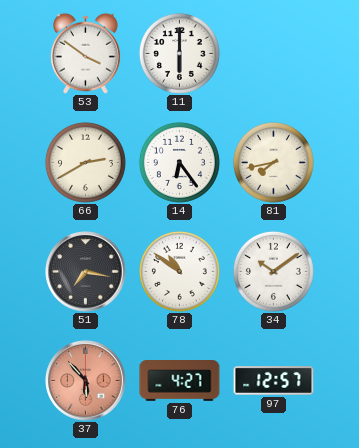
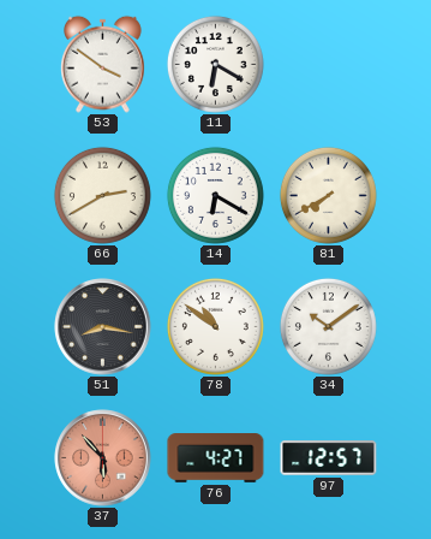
11: 6:00 -> 6:20
14: 6:24 -> 6:20
81: 7:43 -> 7:40
51: 7:17 -> 8:17
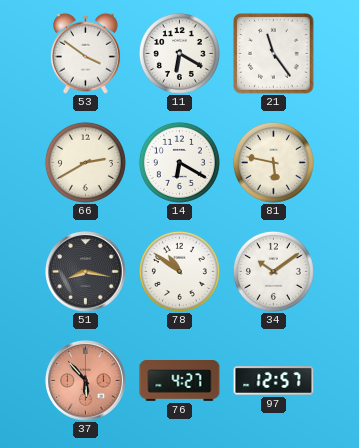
21: none -> 11:24
81: 7:40 -> 5:47
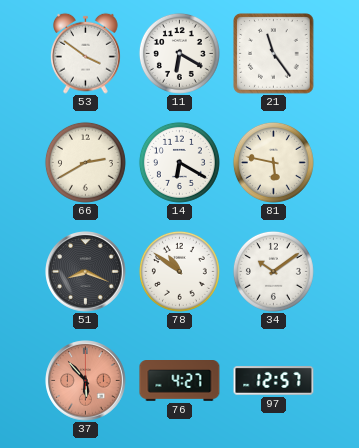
51: 8:17 -> 8:19
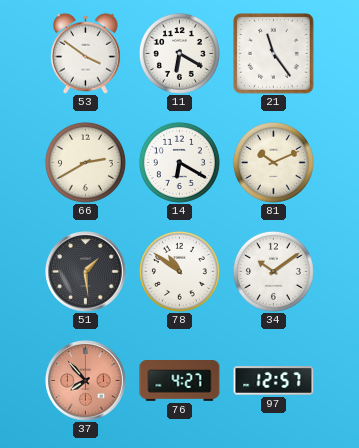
81: 5:47 -> 10:11
51: 8:19 -> 1:29
37: 5:53 -> 7:53
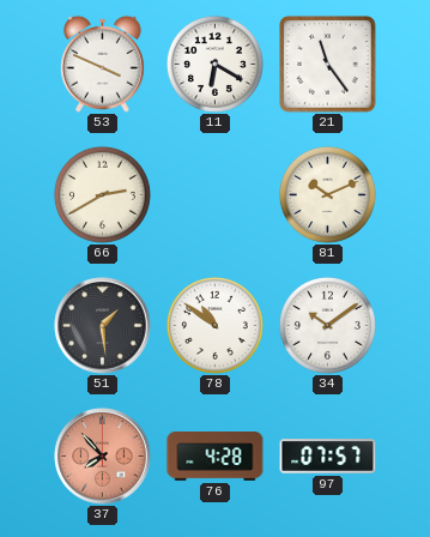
53: 3:51 -> 3:49
14: 6:20 -> none
76: 4:27 -> 4:28
97: 12:57 -> 07:57
